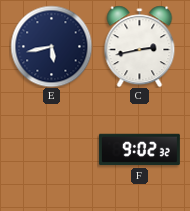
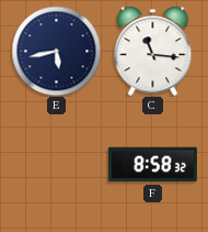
C: 2:43 -> 11:16
F: 9:02 -> 8:58
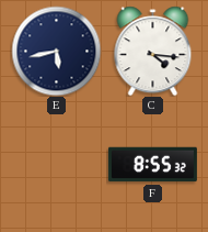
C: 11:16 -> 4:16
F: 8:58 -> 8:55
